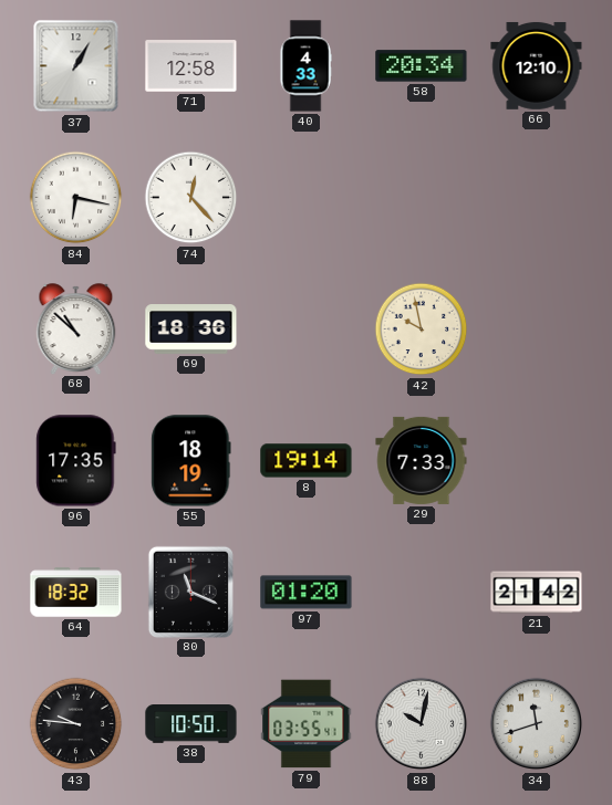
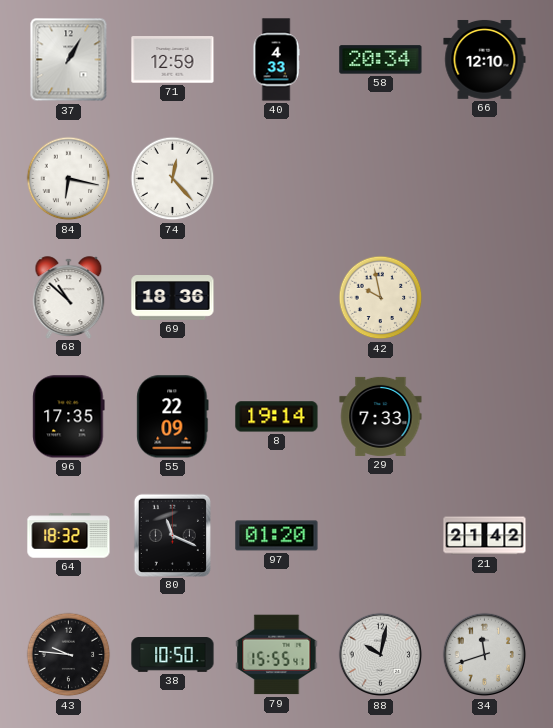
71: 12:58 -> 12:59
55: 18:19 -> 22:09
79: 03:55 -> 15:55
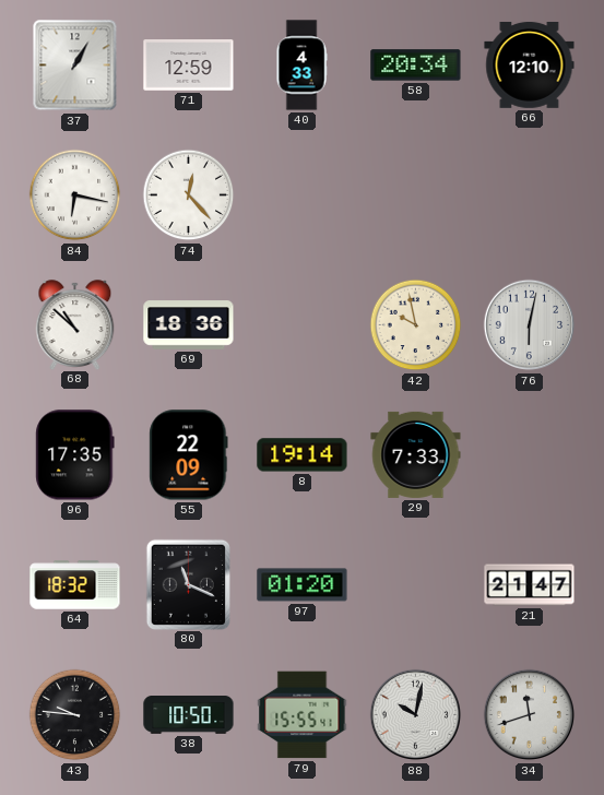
76: none -> 6:02
21: 21:42 -> 21:47
